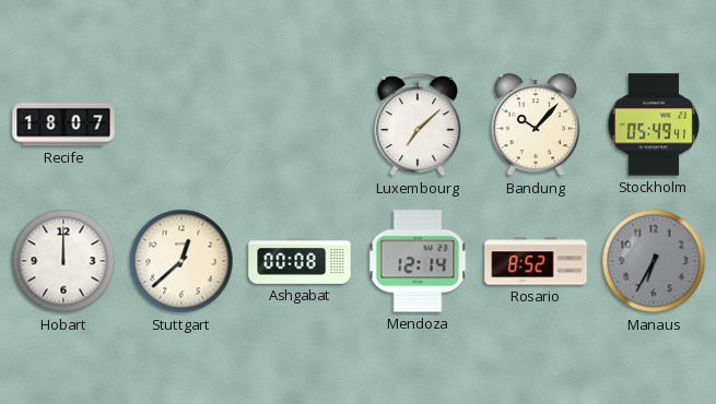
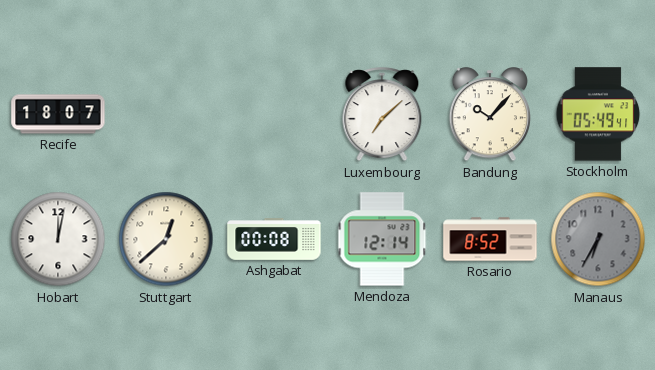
Hobart: 12:00 -> 12:02
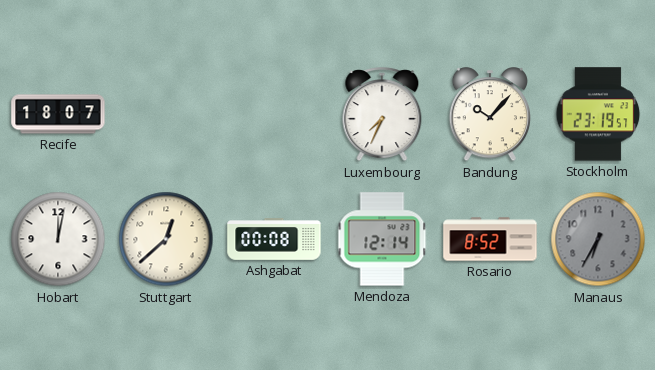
Luxembourg: 7:08 -> 7:34
Stockholm: 05:49 -> 23:19
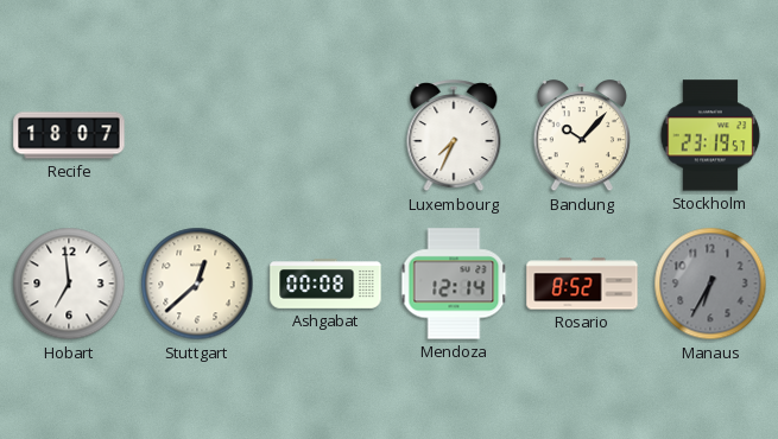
Hobart: 12:02 -> 6:59
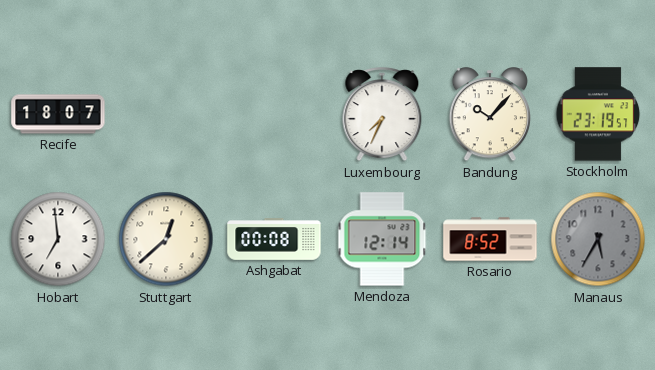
Manaus: 6:35 -> 5:35
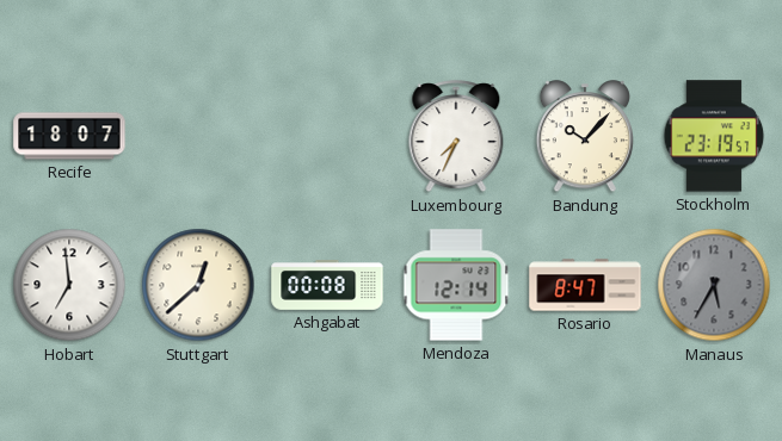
Rosario: 8:52 -> 8:47
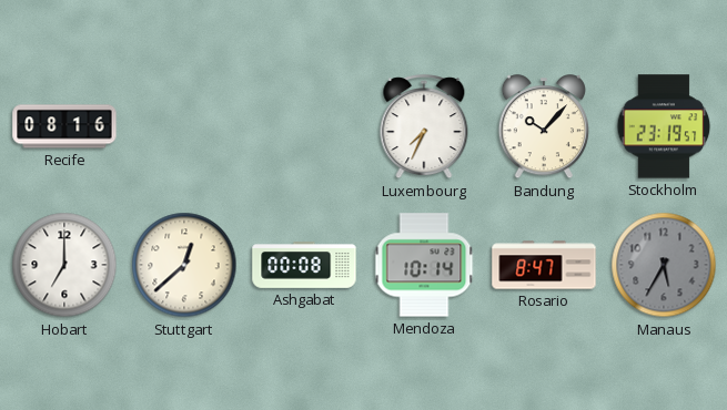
Recife: 18:07 -> 08:16
Hobart: 6:59 -> 7:00
Mendoza: 12:14 -> 10:14
